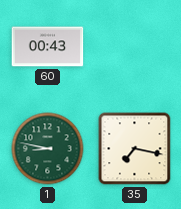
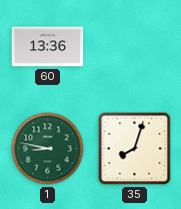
60: 00:43 -> 13:36
35: 7:17 -> 8:03
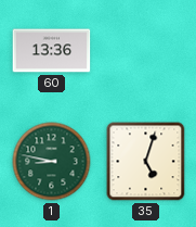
35: 8:03 -> 5:03
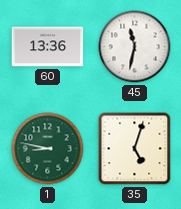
45: none -> 11:32
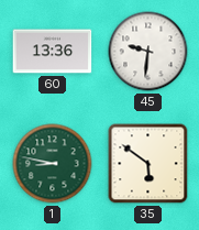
45: 11:32 -> 9:31
35: 5:03 -> 5:51
